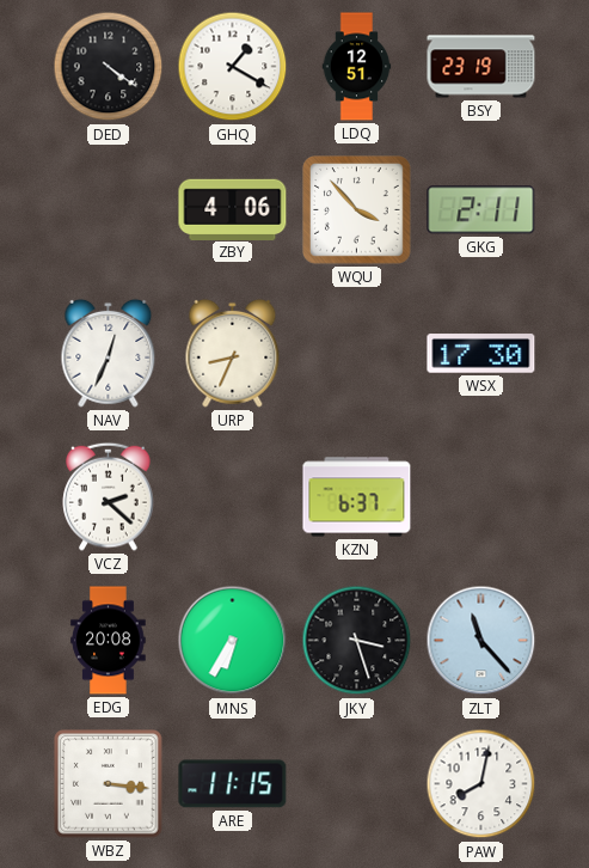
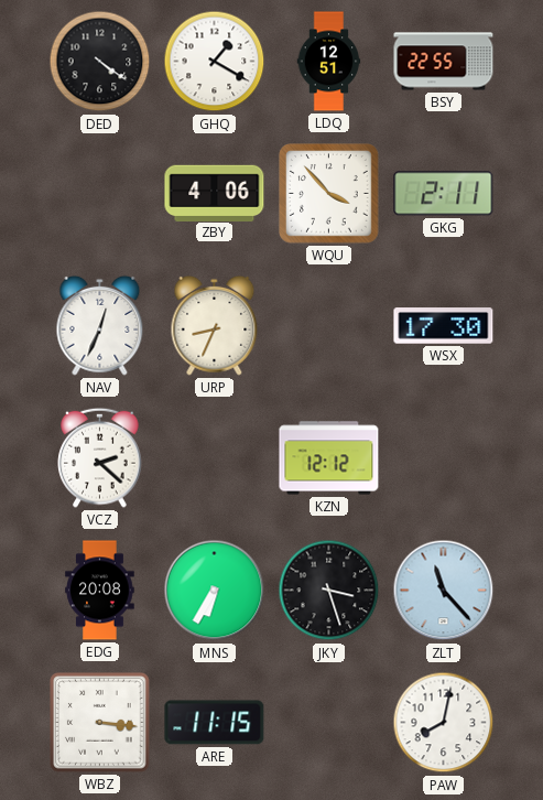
BSY: 23:19 -> 22:55
KZN: 6:37 -> 12:12
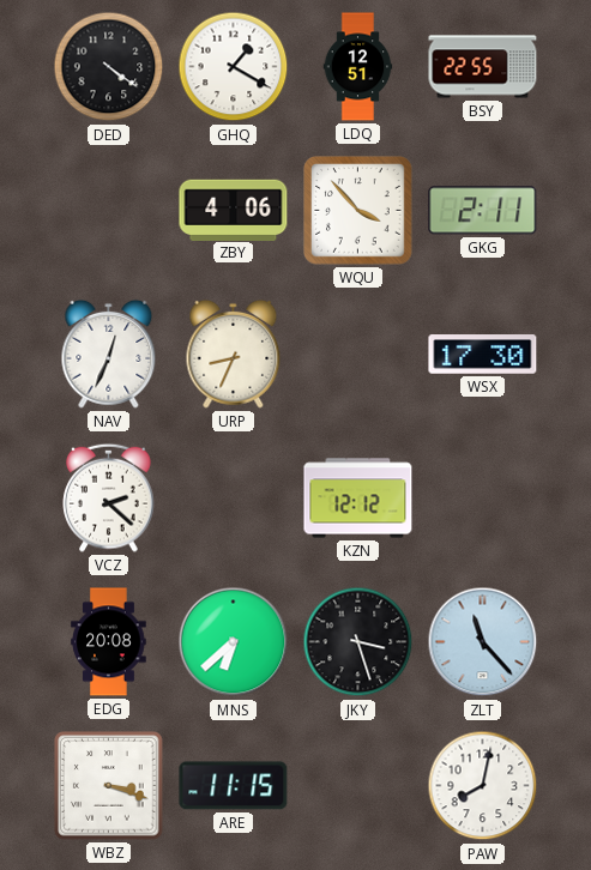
MNS: 6:35 -> 6:38
WBZ: 3:16 -> 3:18
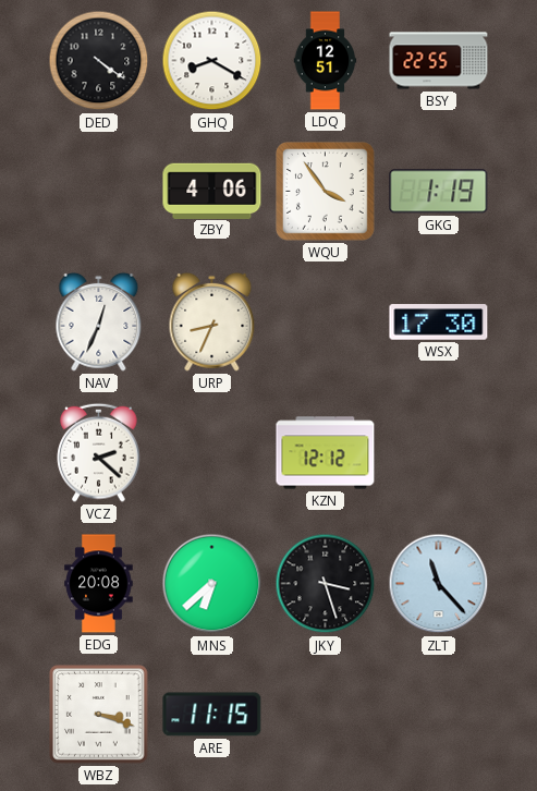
GHQ: 1:20 -> 8:20
WQU: 3:53 -> 3:54
GKG: 2:11 -> 1:19
PAW: 8:02 -> none
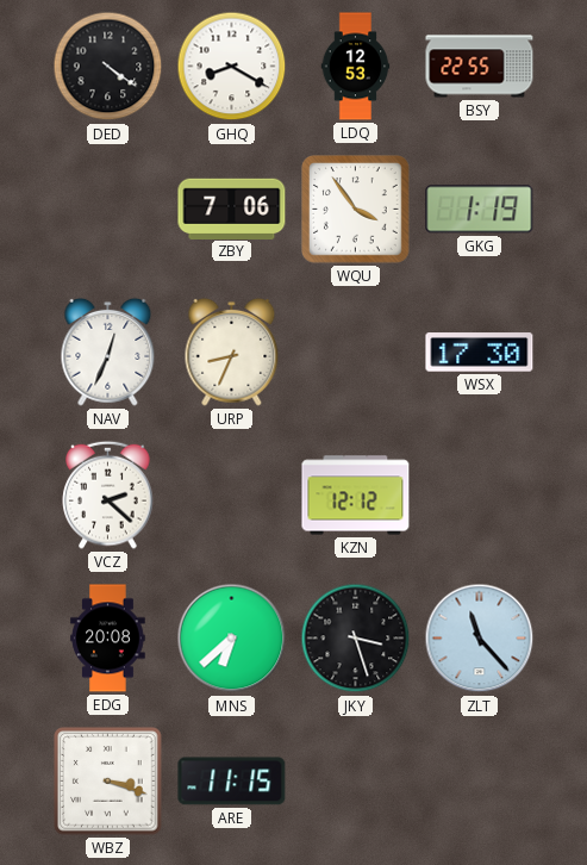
LDQ: 12:51 -> 12:53
ZBY: 4:06 -> 7:06
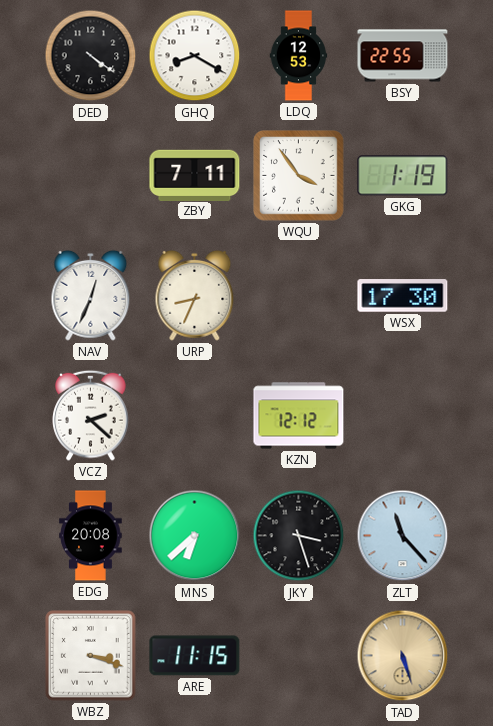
ZBY: 7:06 -> 7:11
TAD: none -> 5:27
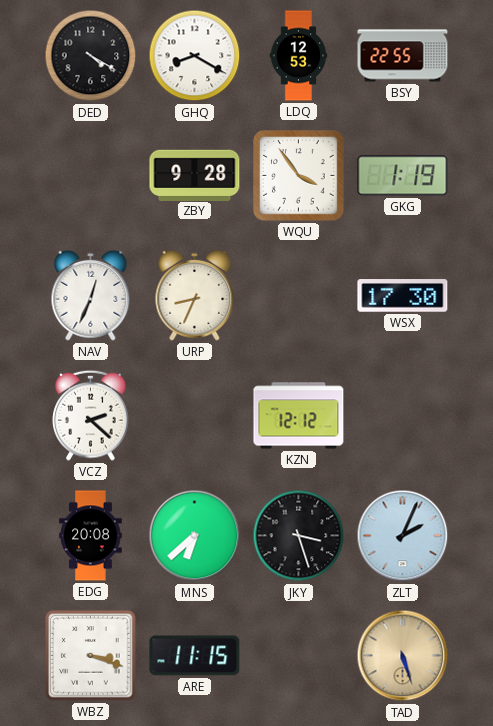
DED: 4:21 -> 4:20
ZBY: 7:11 -> 9:28
ZLT: 11:23 -> 2:04
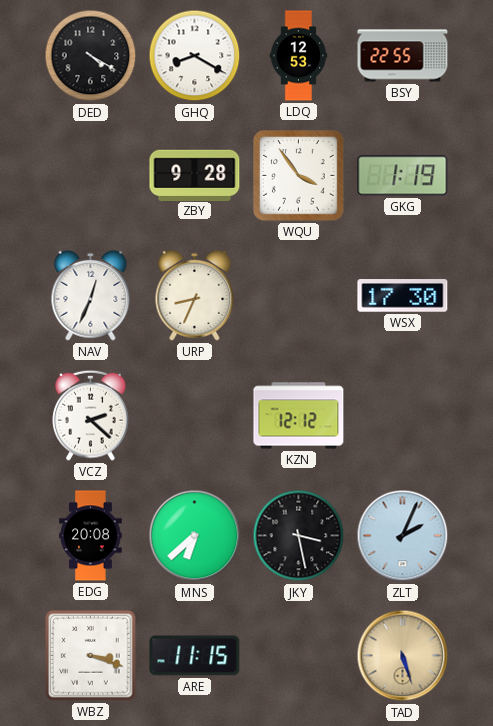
JKY: 3:27 -> 3:28
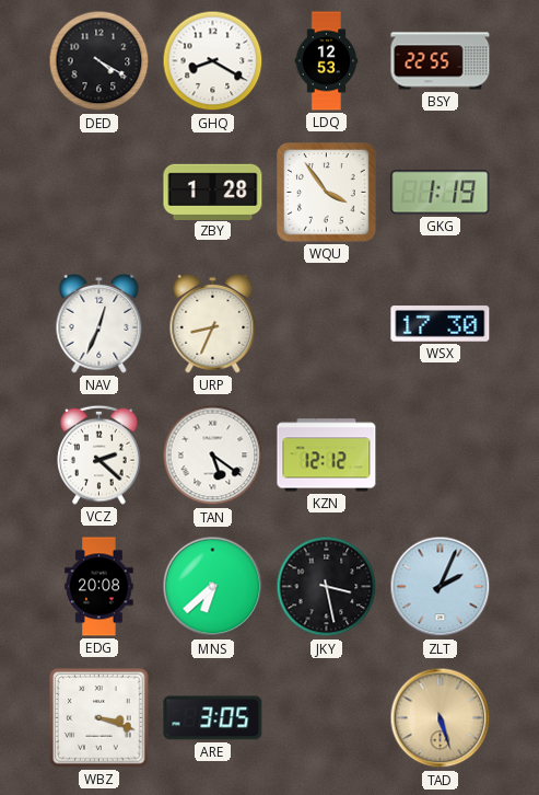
ZBY: 9:28 -> 1:28
TAN: none -> 5:21
ARE: 11:15 -> 3:05
